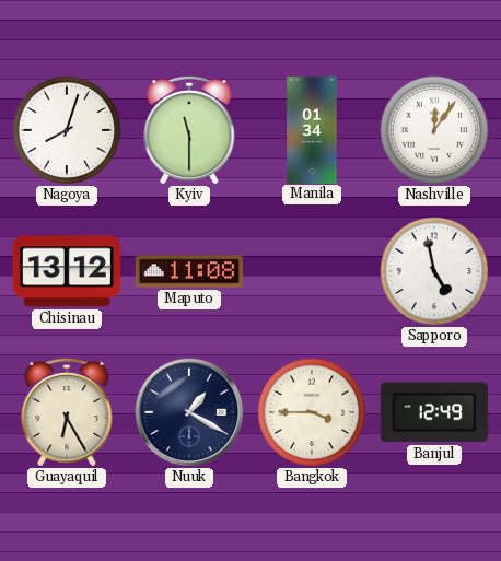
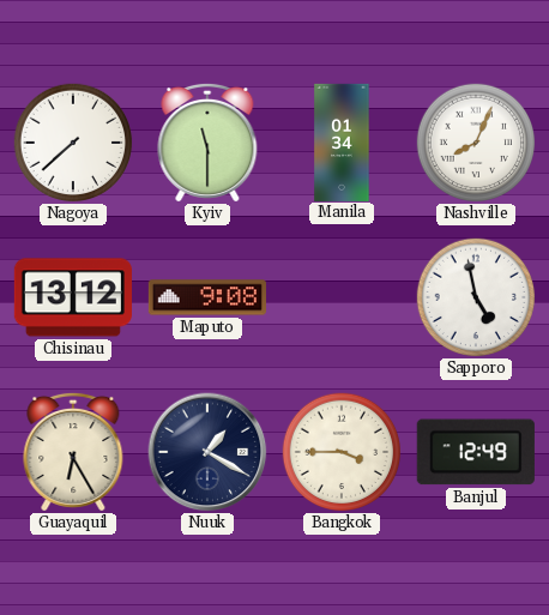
Nagoya: 8:03 -> 7:38
Nashville: 12:06 -> 8:04
Maputo: 11:08 -> 9:08
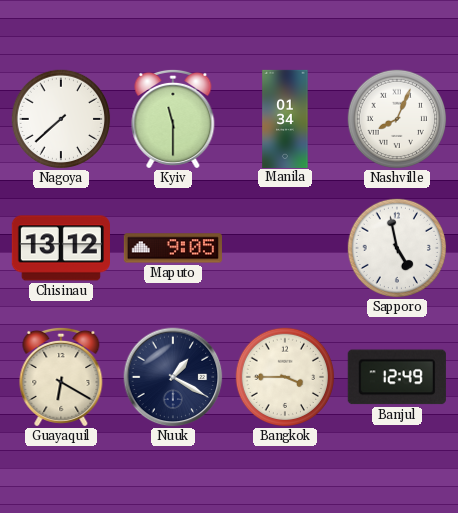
Maputo: 9:08 -> 9:05
Guayaquil: 6:25 -> 6:20
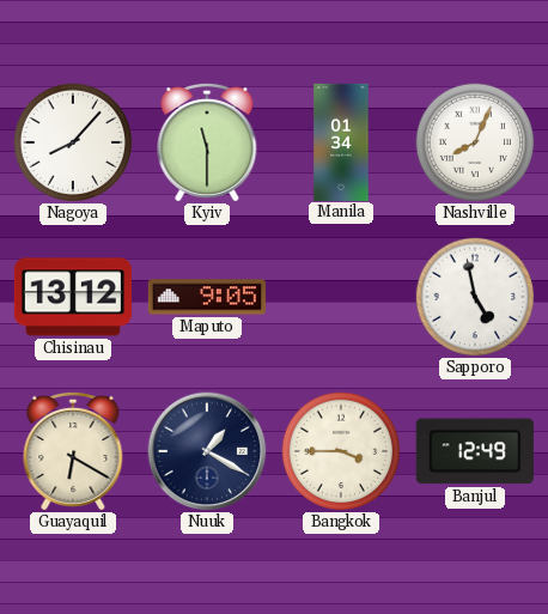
Nagoya: 7:38 -> 8:07
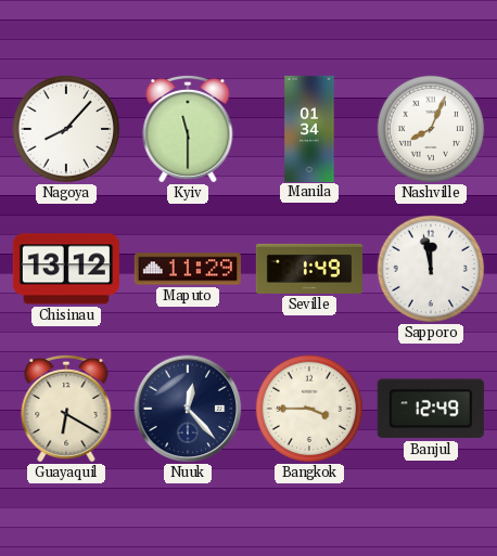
Maputo: 9:05 -> 11:29
Seville: none -> 1:49
Sapporo: 4:58 -> 11:58
Nuuk: 1:20 -> 12:23
